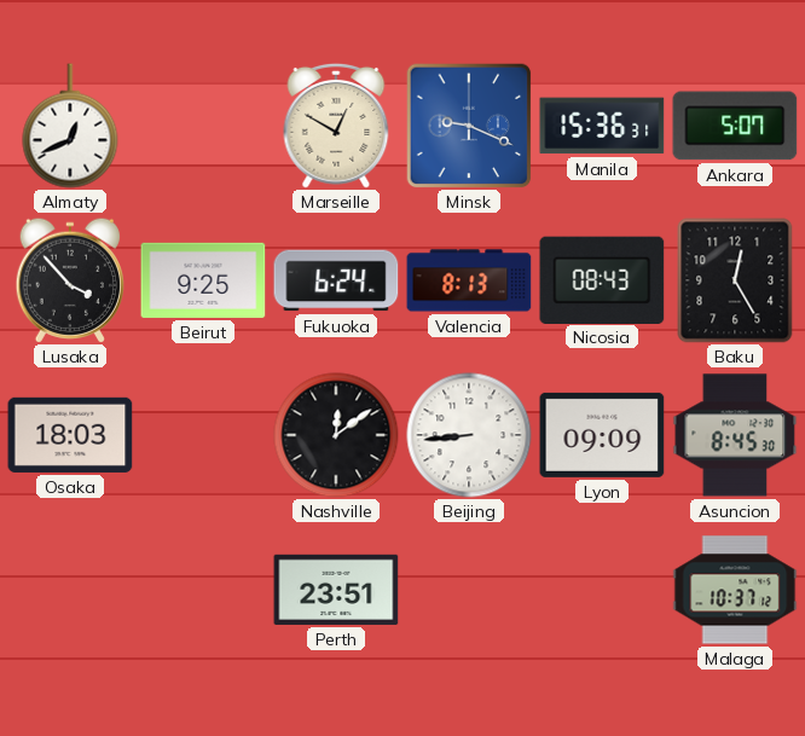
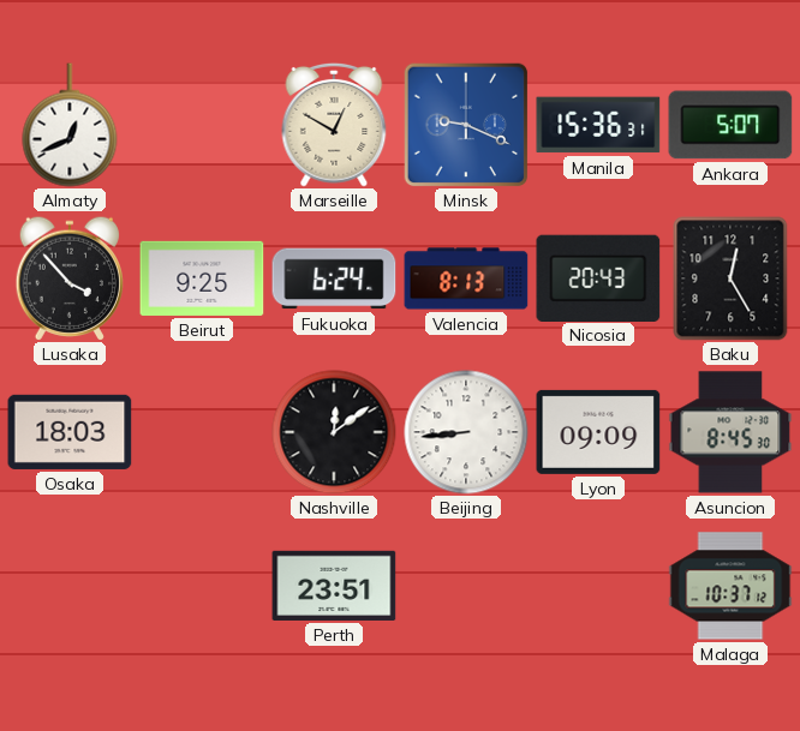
Nicosia: 08:43 -> 20:43
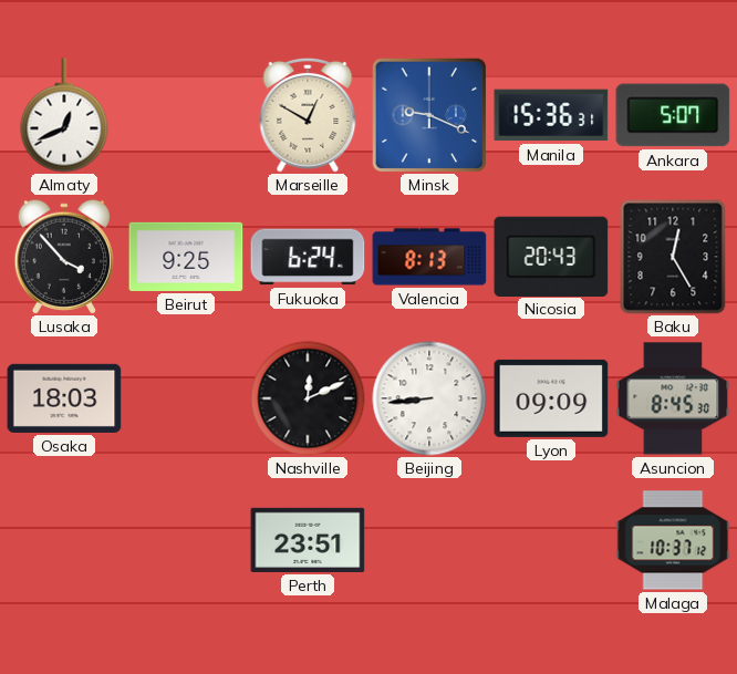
Nashville: 12:09 -> 12:11
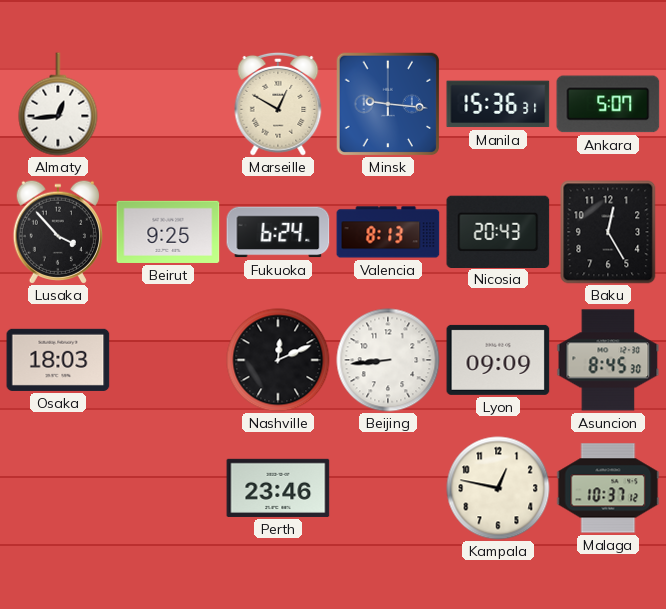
Almaty: 12:41 -> 12:44
Minsk: 9:19 -> 9:16
Perth: 23:51 -> 23:46
Kampala: none -> 12:47
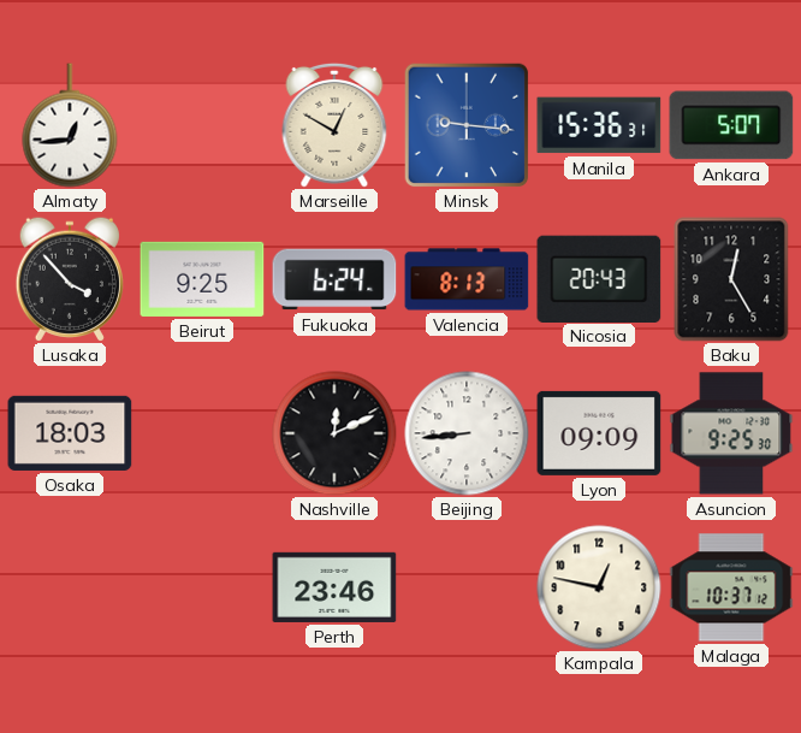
Asuncion: 8:45 -> 9:25
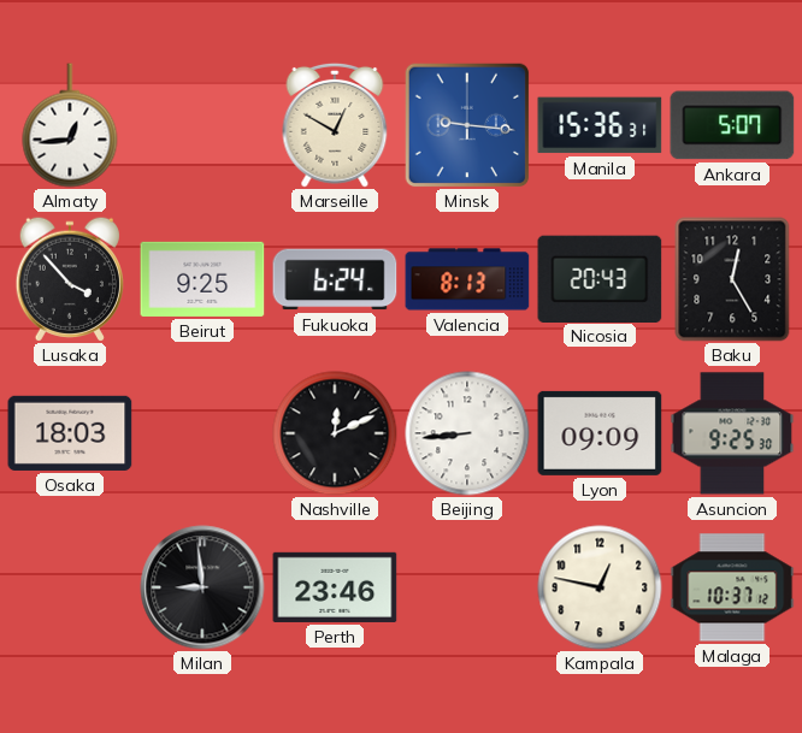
Milan: none -> 8:59
